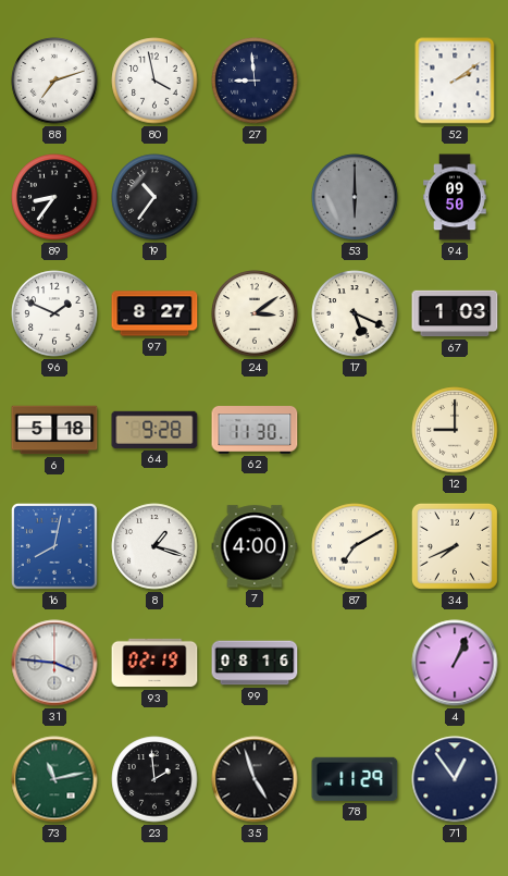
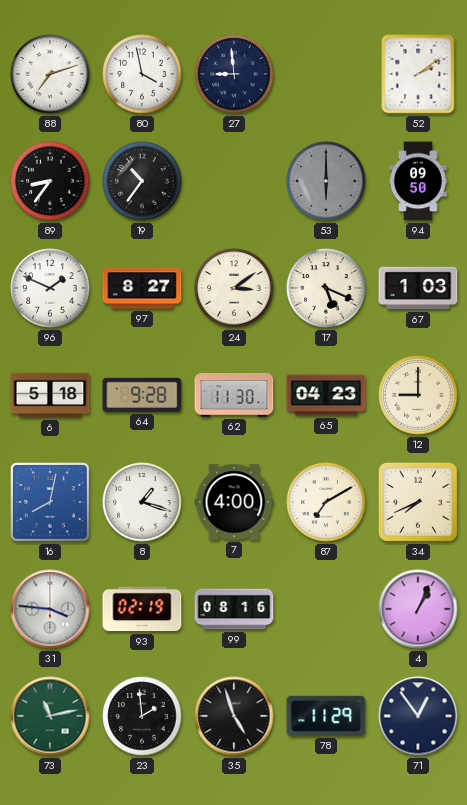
65: none -> 04:23
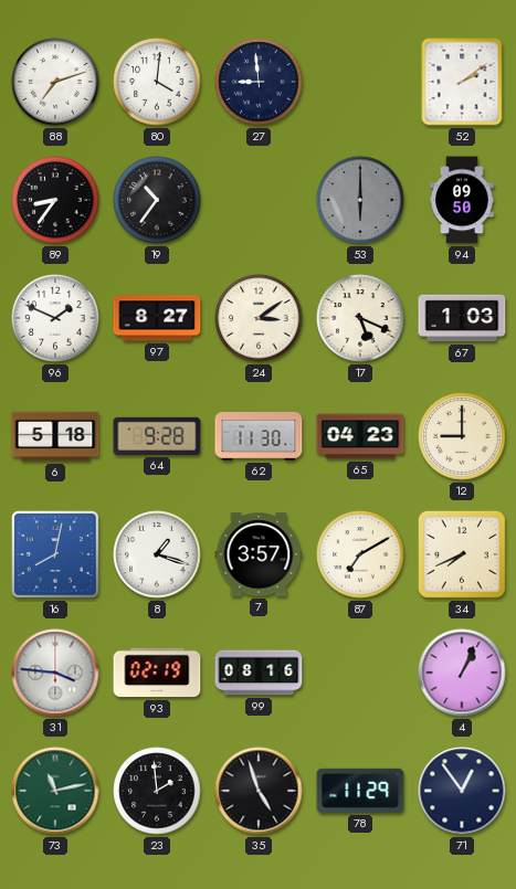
80: 3:58 -> 4:01
7: 4:00 -> 3:57
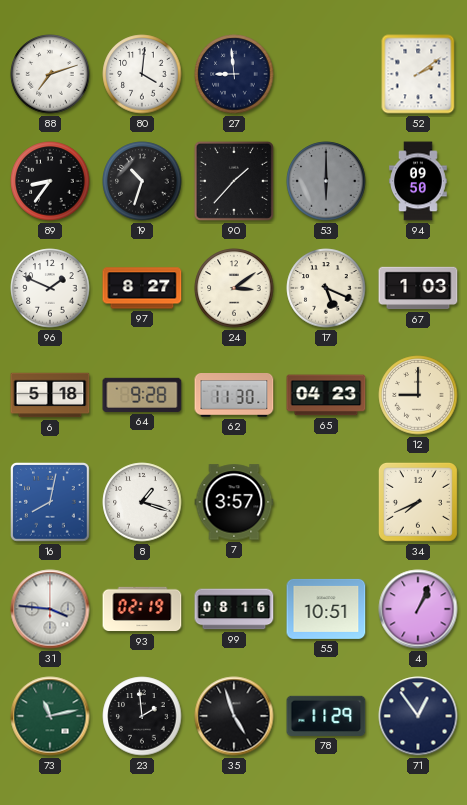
19: 10:36 -> 10:33
90: none -> 1:37
87: 7:10 -> none
55: none -> 10:51
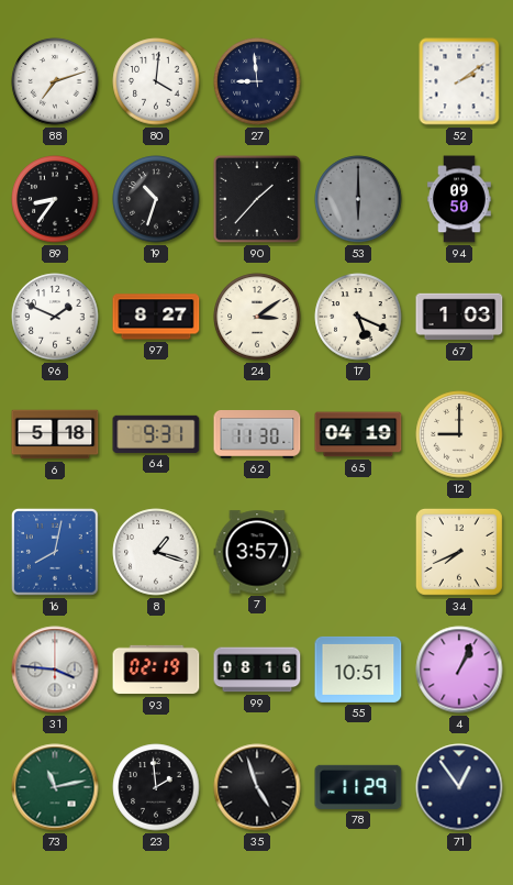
64: 9:28 -> 9:31
65: 04:23 -> 04:19
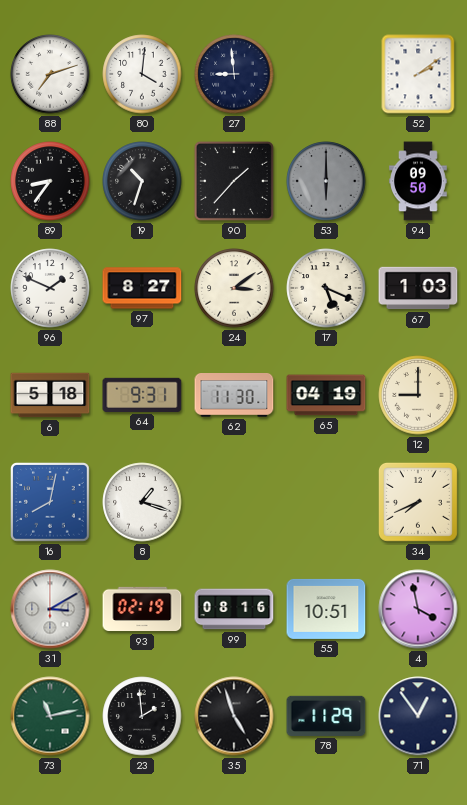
7: 3:57 -> none
31: 3:46 -> 3:10
4: 1:04 -> 3:58
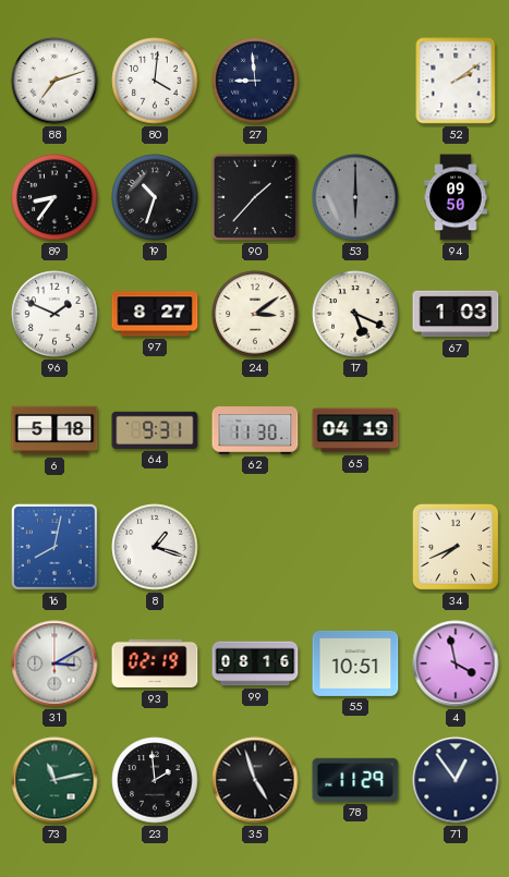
12: 9:00 -> none
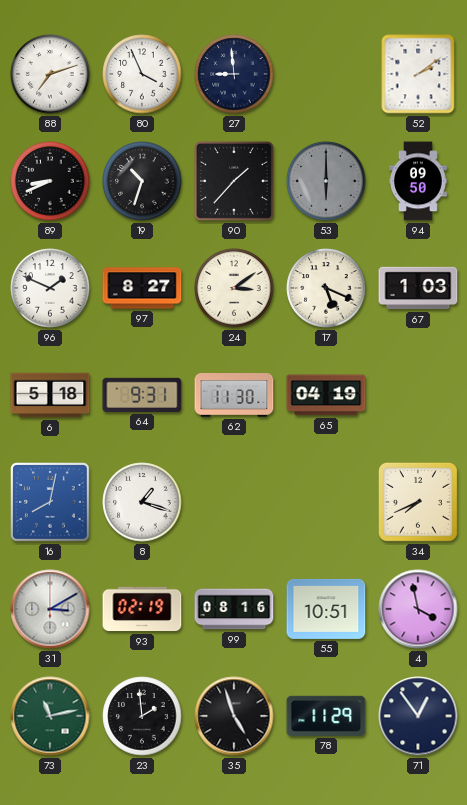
80: 4:01 -> 3:56
89: 8:36 -> 8:41
